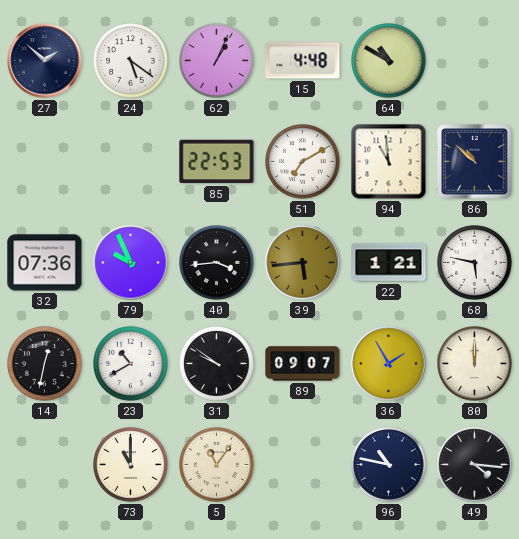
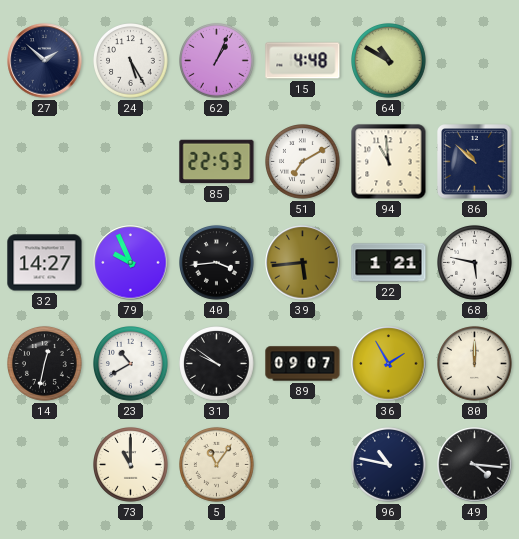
24: 5:21 -> 5:25
32: 07:36 -> 14:27
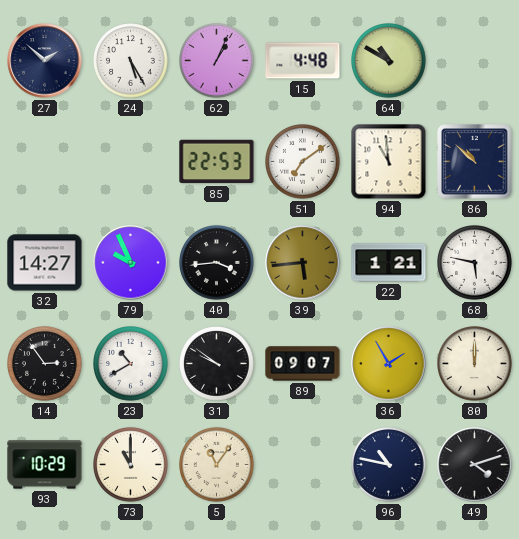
51: 7:10 -> 7:09
14: 12:32 -> 2:54
93: none -> 10:29
49: 4:16 -> 4:12
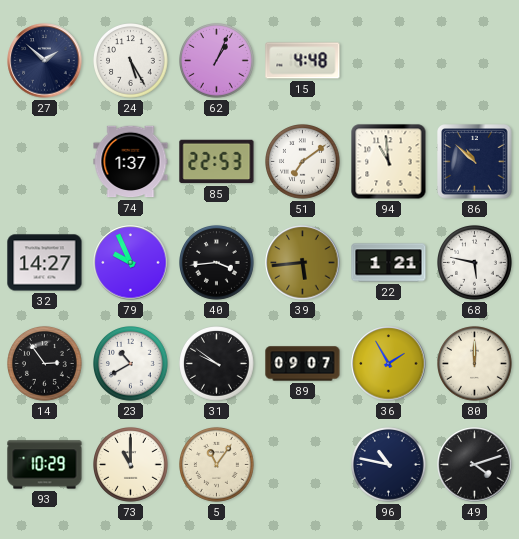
64: 10:50 -> none
74: none -> 1:37
